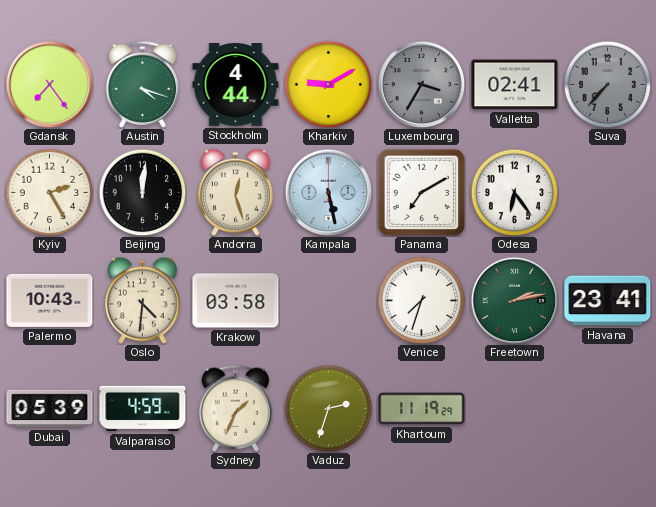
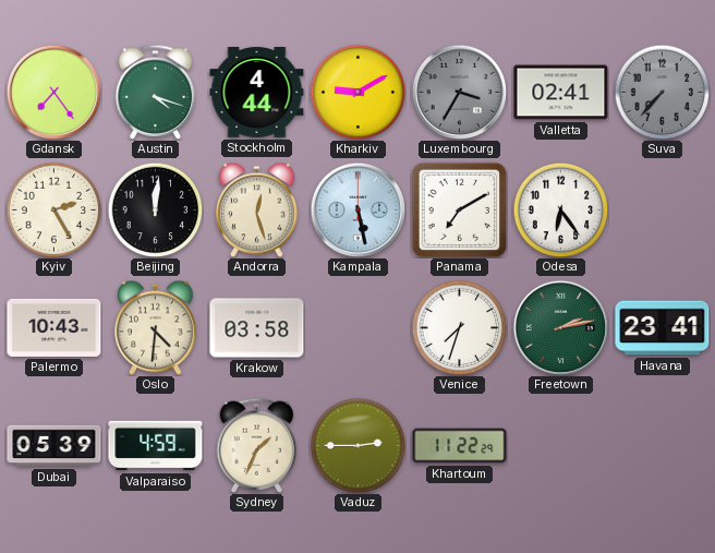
Vaduz: 2:33 -> 2:45
Khartoum: 11:19 -> 11:22
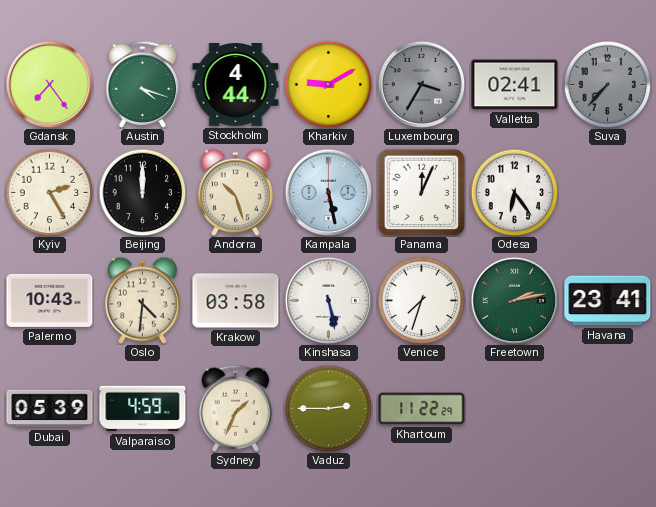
Beijing: 12:01 -> 12:00
Andorra: 12:27 -> 10:27
Panama: 7:10 -> 12:04
Kinshasa: none -> 5:28
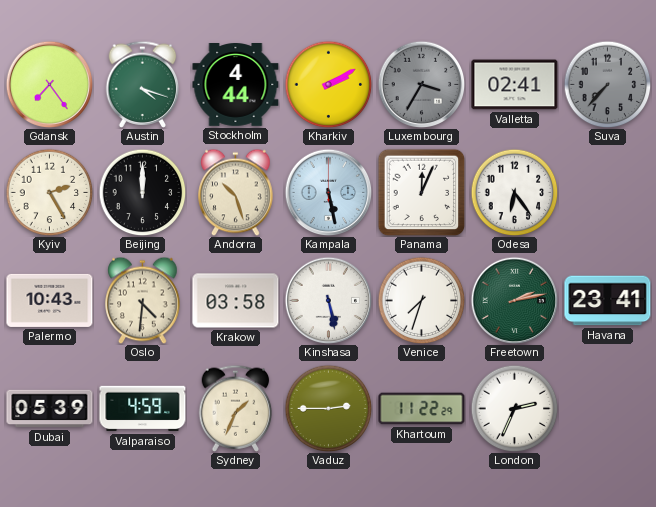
Kharkiv: 9:10 -> 2:10
London: none -> 2:34
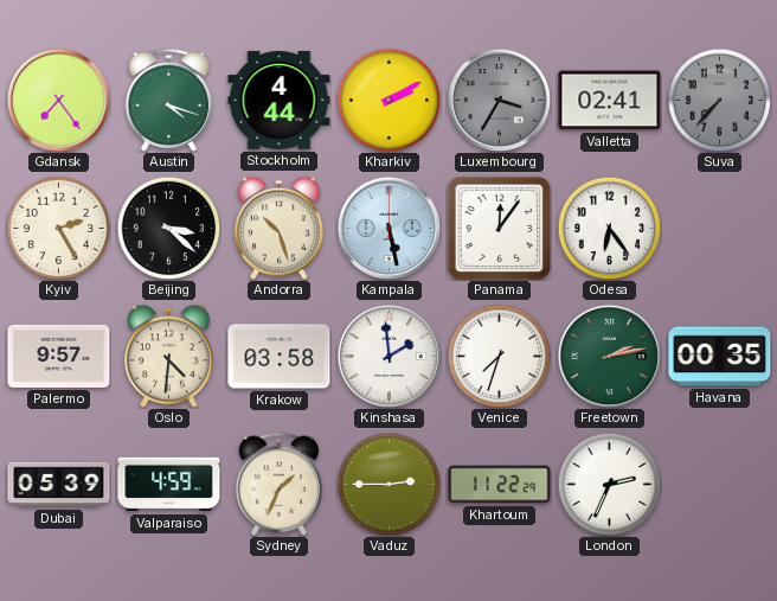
Beijing: 12:00 -> 3:22
Panama: 12:04 -> 12:06
Palermo: 10:43 -> 9:57
Kinshasa: 5:28 -> 1:59
Havana: 23:41 -> 00:35
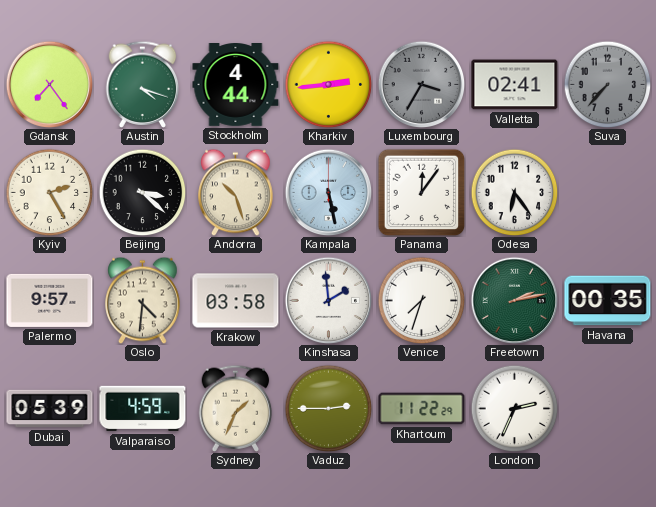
Kharkiv: 2:10 -> 2:44
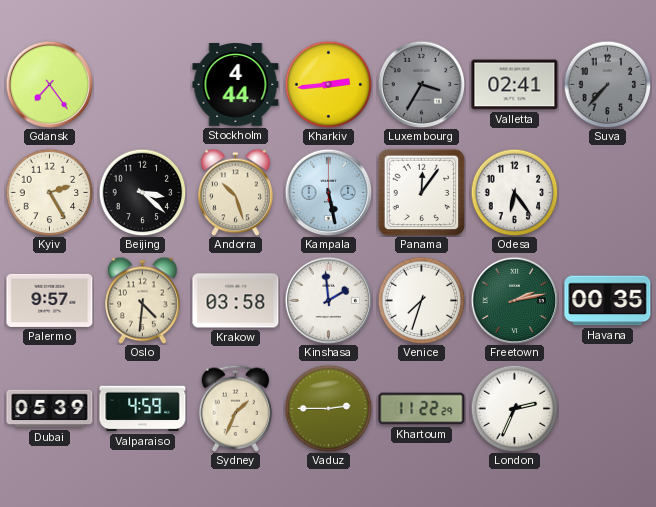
Austin: 4:18 -> none
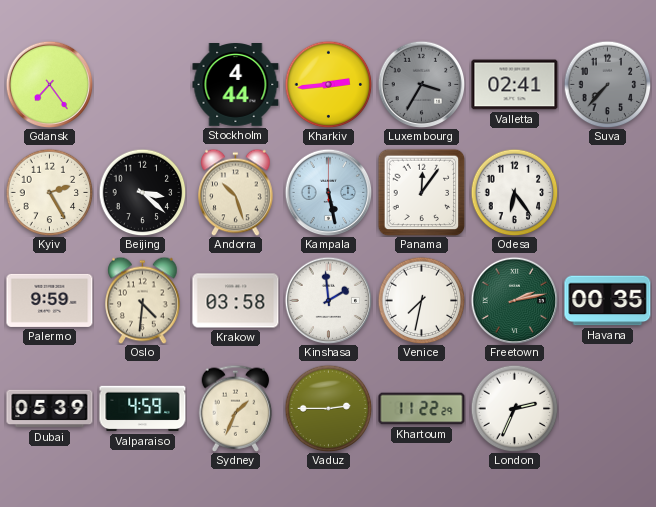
Palermo: 9:57 -> 9:59
Venice: 7:33 -> 7:32
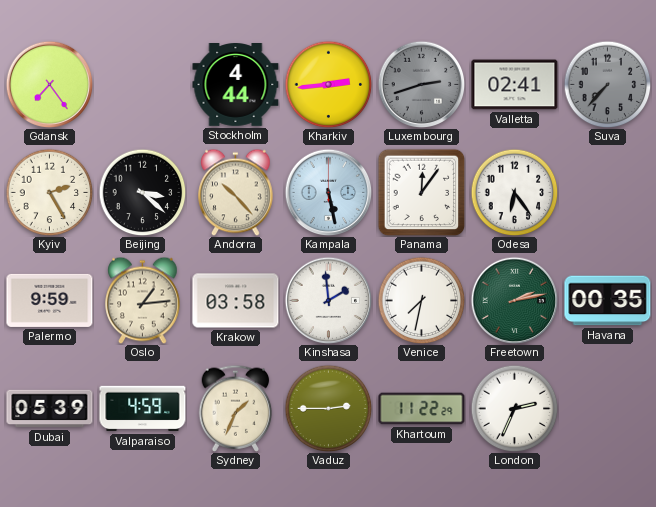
Luxembourg: 3:35 -> 2:42
Andorra: 10:27 -> 10:23
Oslo: 4:31 -> 1:14
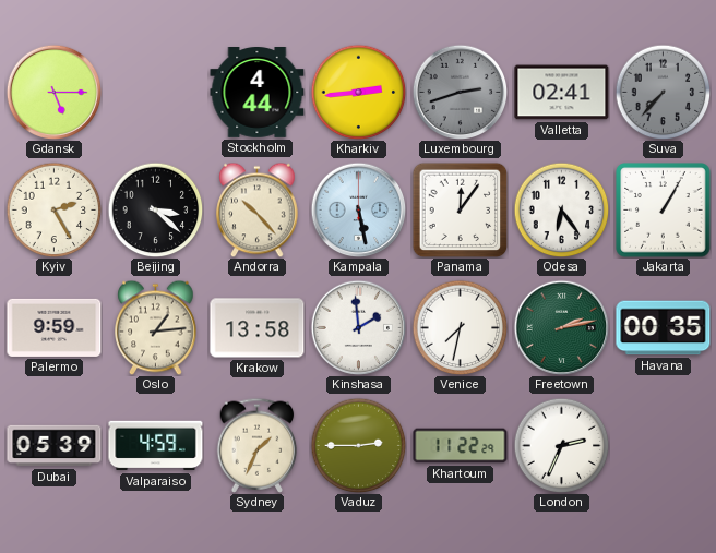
Gdansk: 7:24 -> 5:15
Jakarta: none -> 1:05
Krakow: 03:58 -> 13:58
